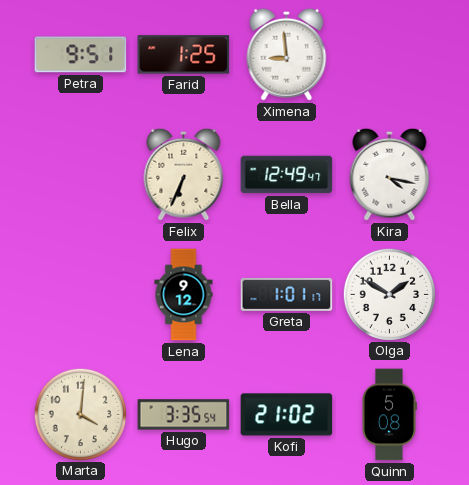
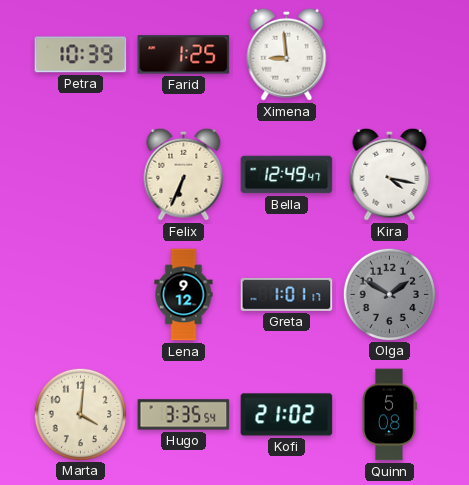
Petra: 9:51 -> 10:39
Olga dial: white -> grey
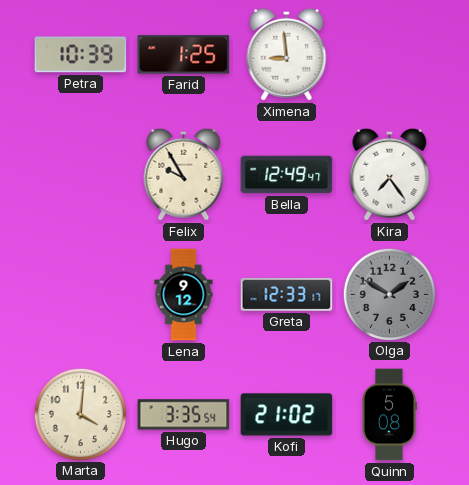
Felix: 6:34 -> 9:55
Kira: 4:17 -> 7:24
Greta: 1:01 -> 12:33
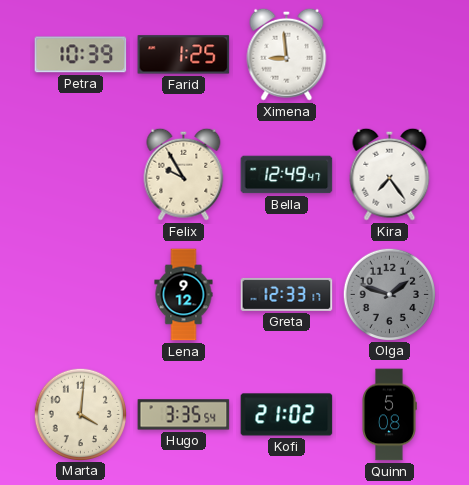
Olga: 1:50 -> 1:48
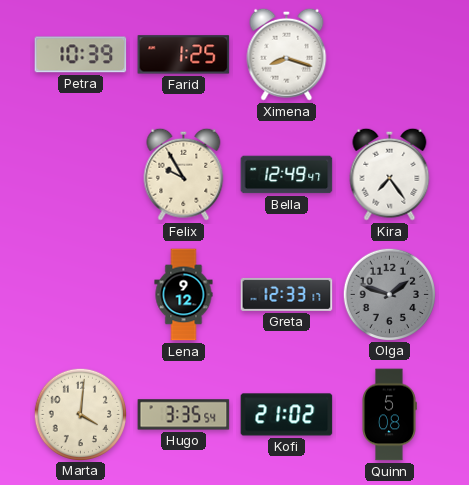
Ximena: 8:59 -> 8:18
